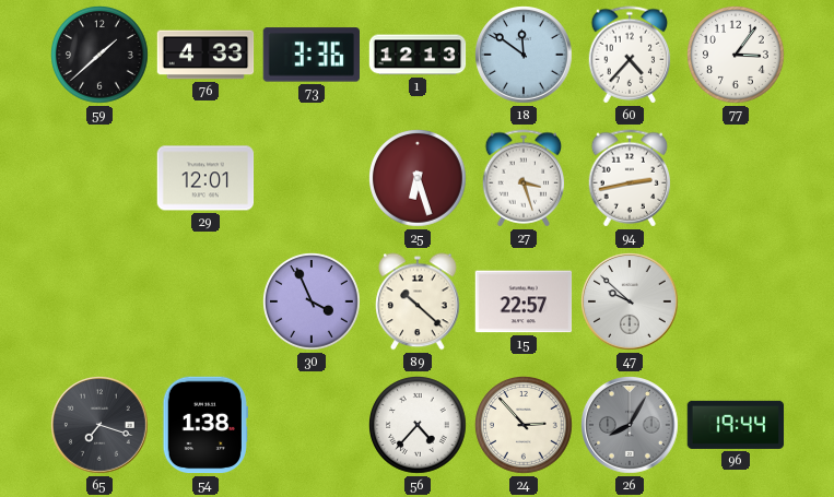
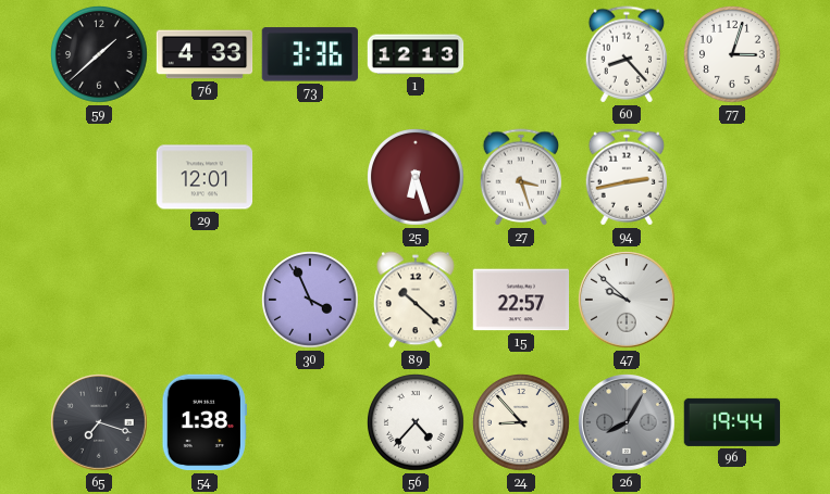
18: 11:51 -> none
60: 4:37 -> 8:23
77: 3:06 -> 3:03
24: 2:53 -> 8:53
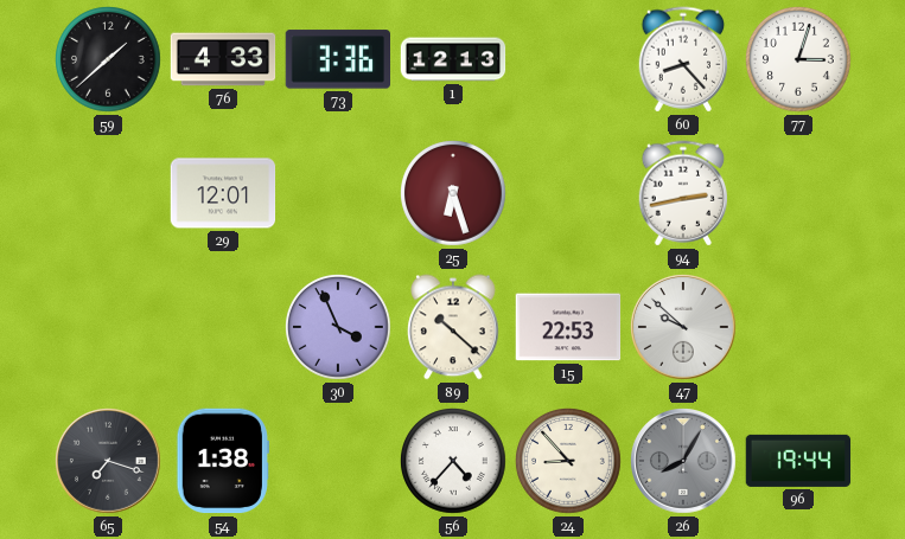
27: 3:27 -> none
15: 22:57 -> 22:53
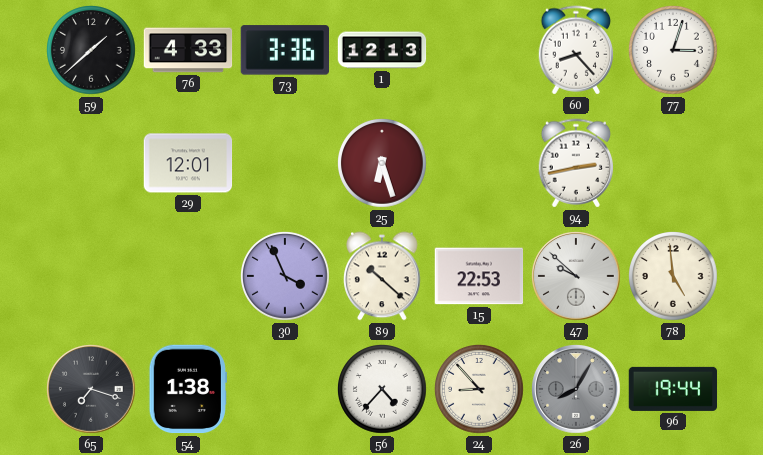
78: none -> 4:59
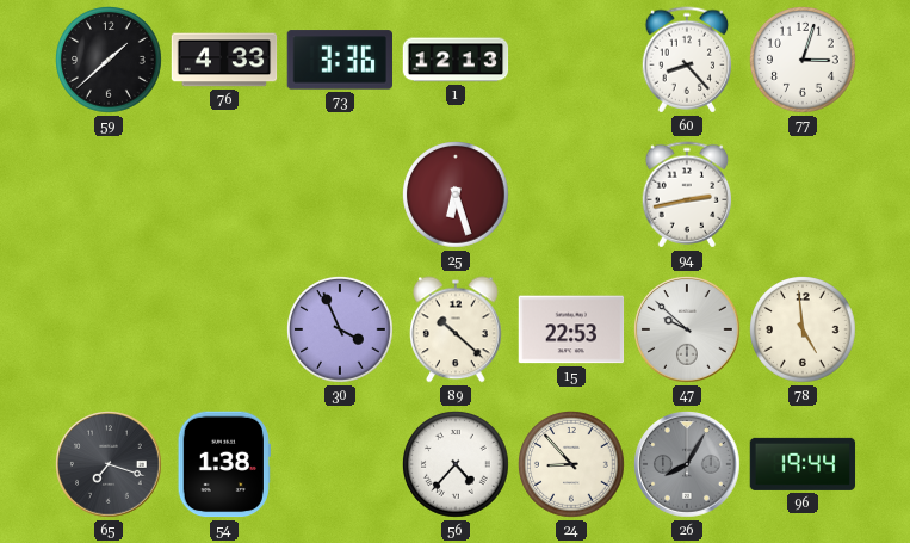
29: 12:01 -> none
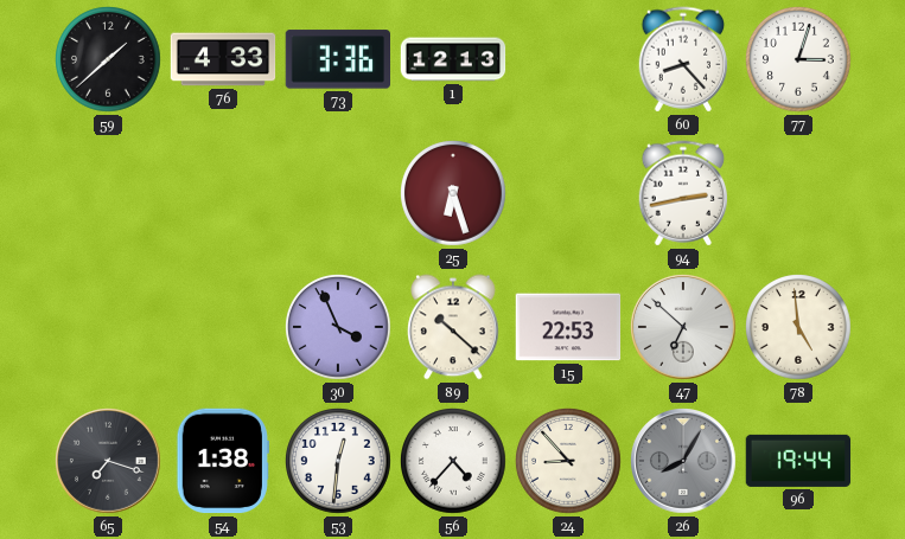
47: 9:52 -> 6:52
53: none -> 12:31
